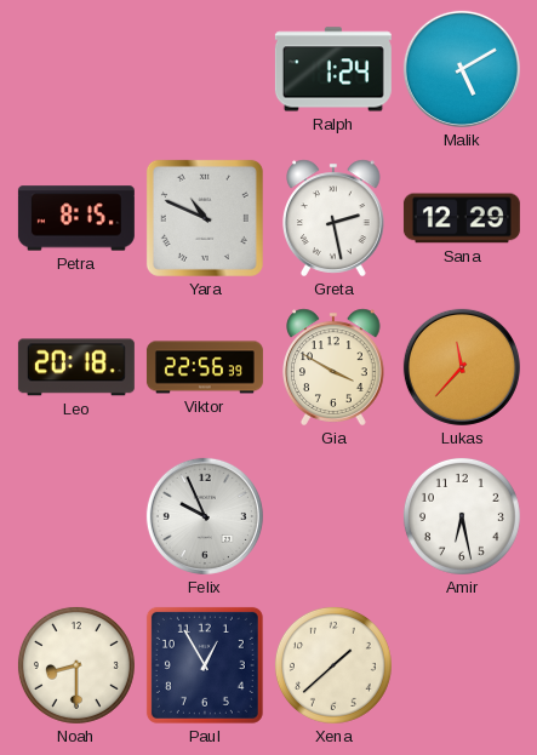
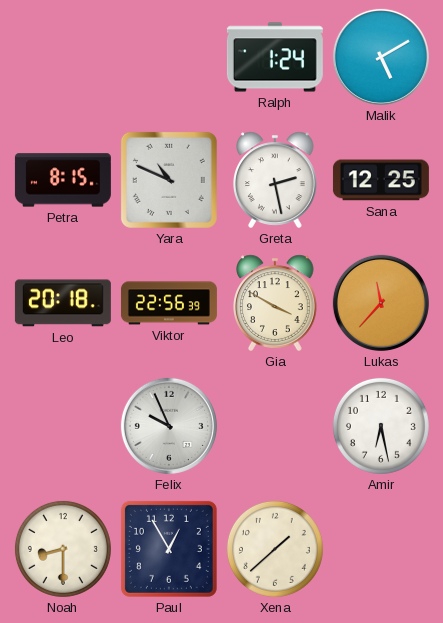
Sana: 12:29 -> 12:25
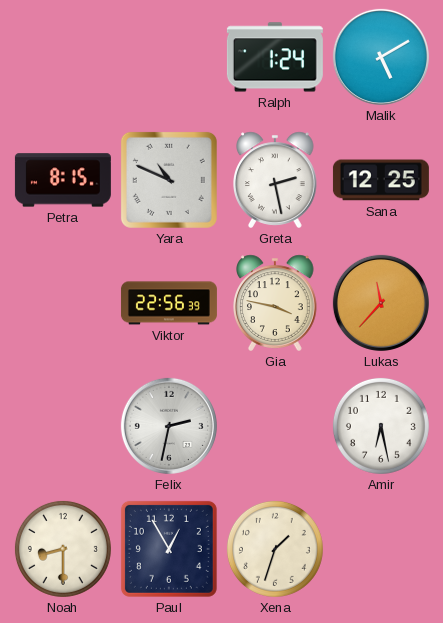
Leo: 20:18 -> none
Gia: 3:50 -> 3:47
Felix: 9:56 -> 2:32
Xena: 1:38 -> 1:33
